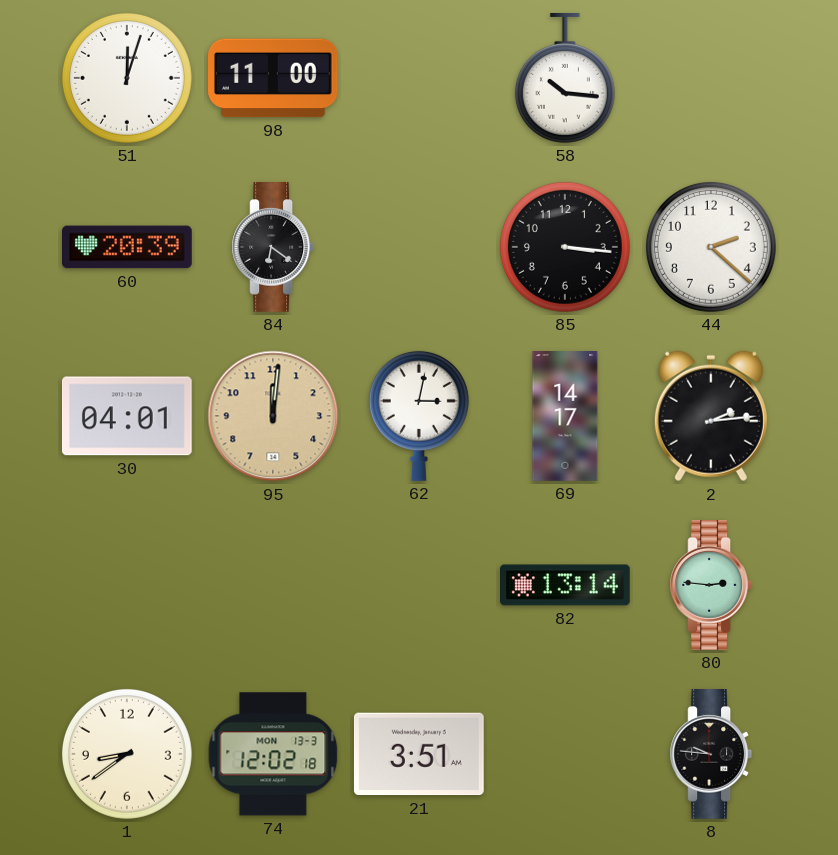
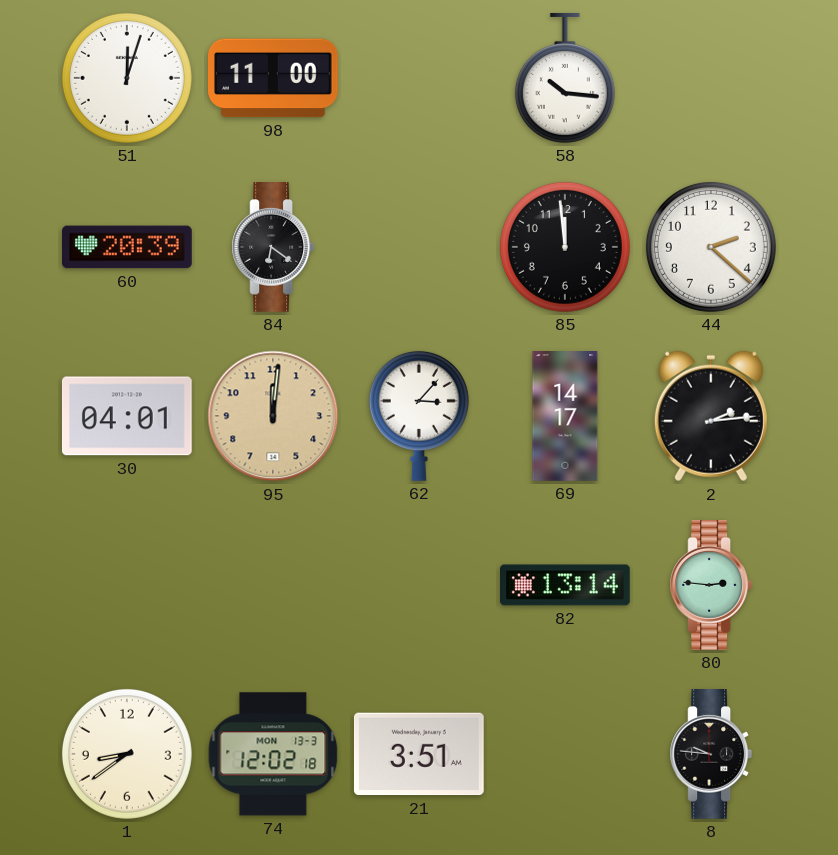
85: 3:16 -> 11:59
62: 3:02 -> 3:07
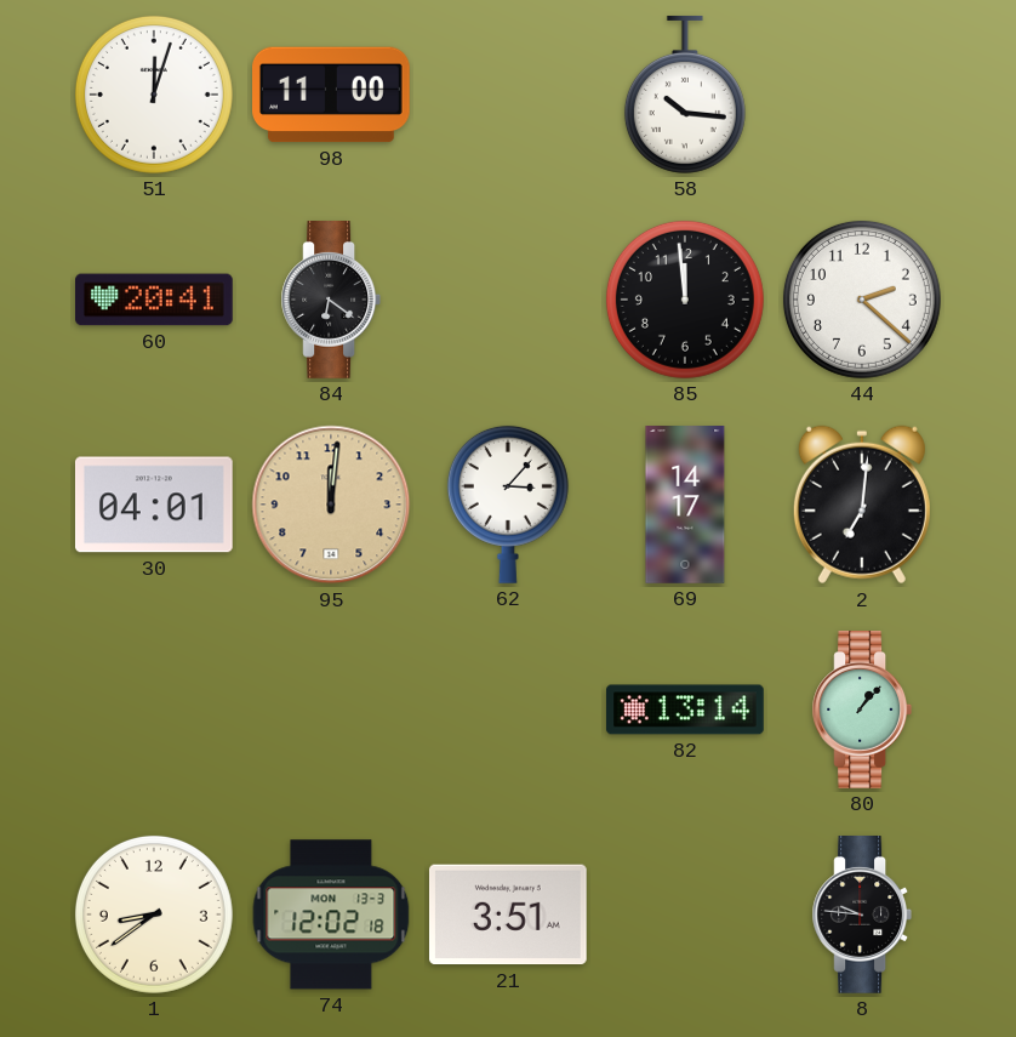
60: 20:39 -> 20:41
2: 2:14 -> 7:01
80: 2:46 -> 1:07
